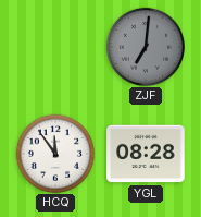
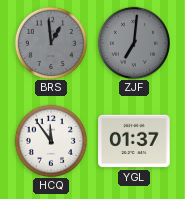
BRS: none -> 12:59
YGL: 08:28 -> 01:37
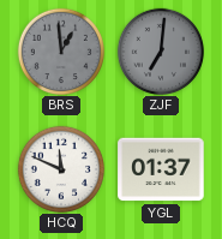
HCQ: 11:54 -> 11:49
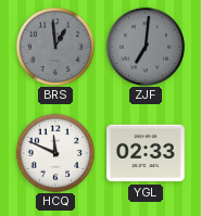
YGL: 01:37 -> 02:33
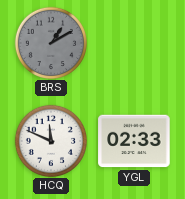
BRS: 12:59 -> 1:10
ZJF: 7:01 -> none
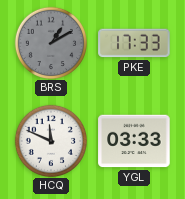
PKE: none -> 17:33
YGL: 02:33 -> 03:33
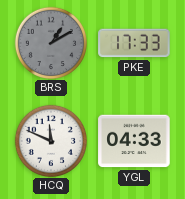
YGL: 03:33 -> 04:33
